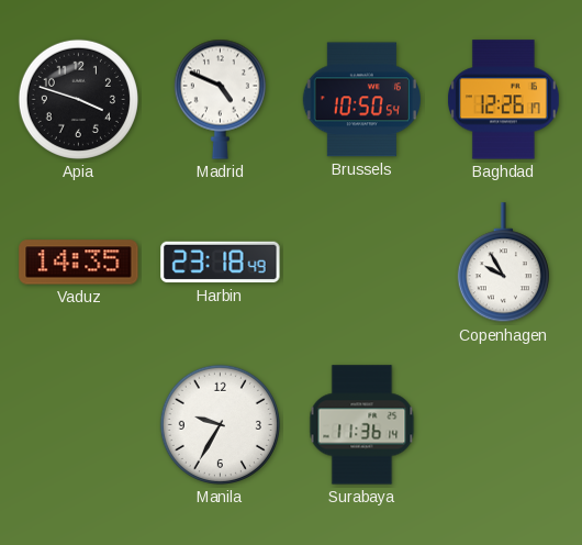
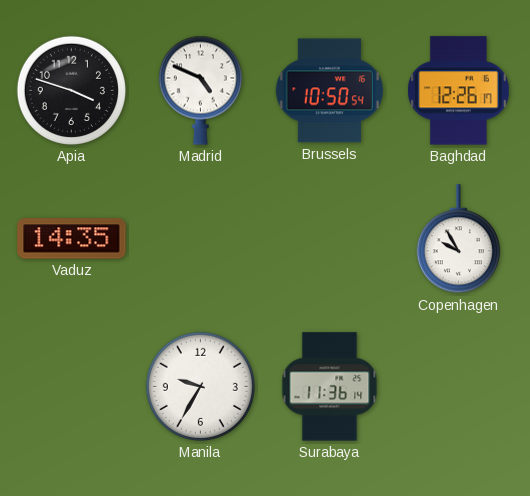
Harbin: 23:18 -> none
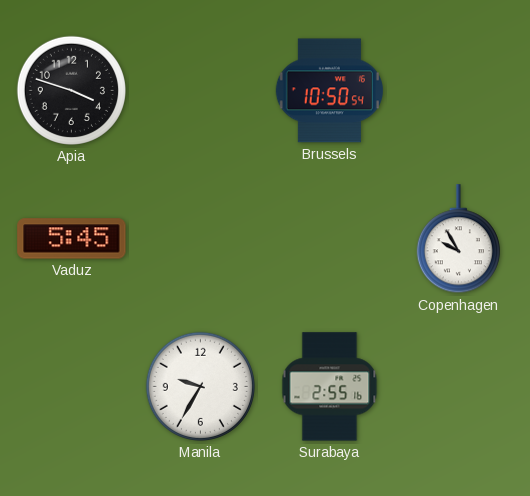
Madrid: 4:49 -> none
Baghdad: 12:26 -> none
Vaduz: 14:35 -> 5:45
Surabaya: 11:36 -> 2:55
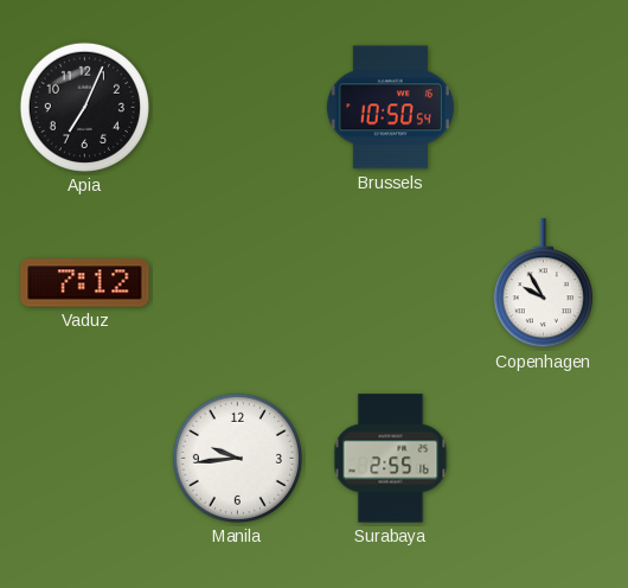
Apia: 3:48 -> 7:04
Vaduz: 5:45 -> 7:12
Manila: 9:35 -> 9:44
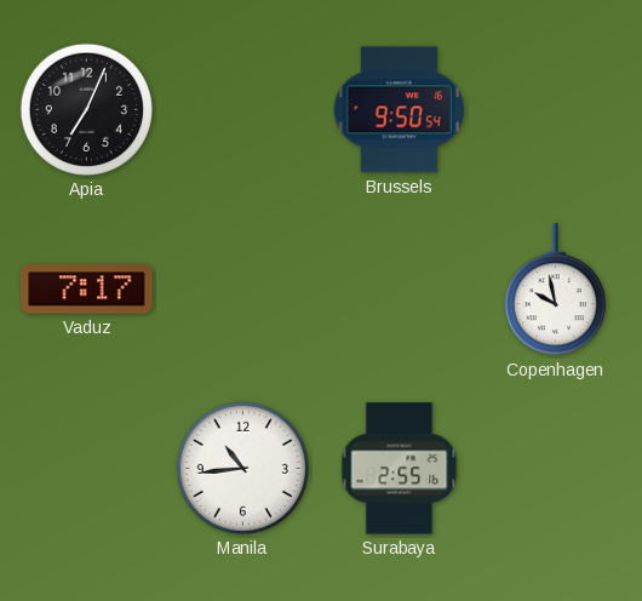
Brussels: 10:50 -> 9:50
Vaduz: 7:12 -> 7:17
Copenhagen: 9:55 -> 9:58
Manila: 9:44 -> 10:44
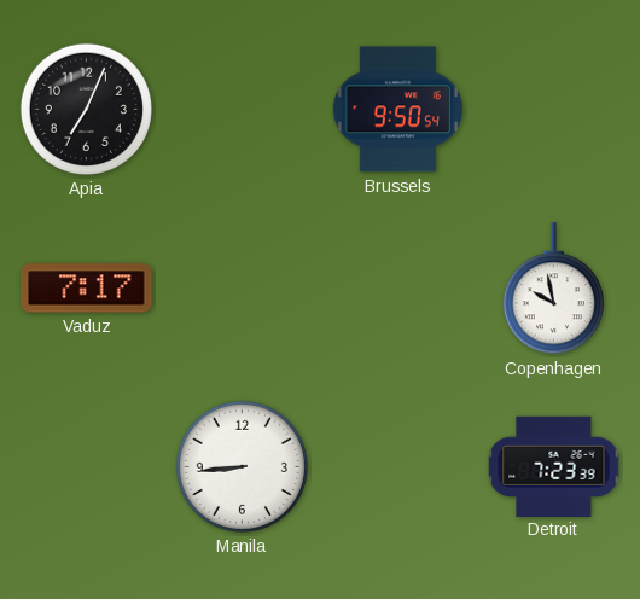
Manila: 10:44 -> 8:44
Surabaya: 2:55 -> none
Detroit: none -> 7:23
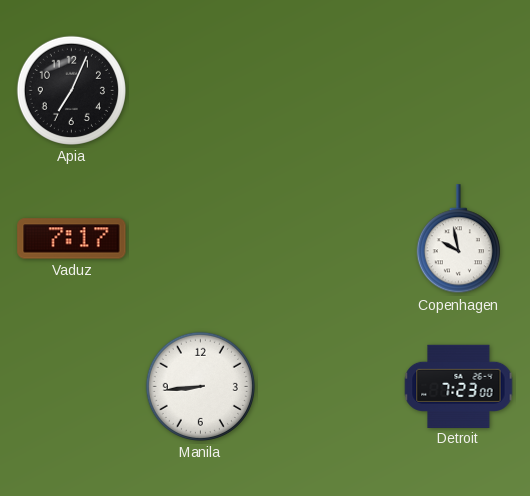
Brussels: 9:50 -> none
Detroit: 7:23:39 -> 7:23:00
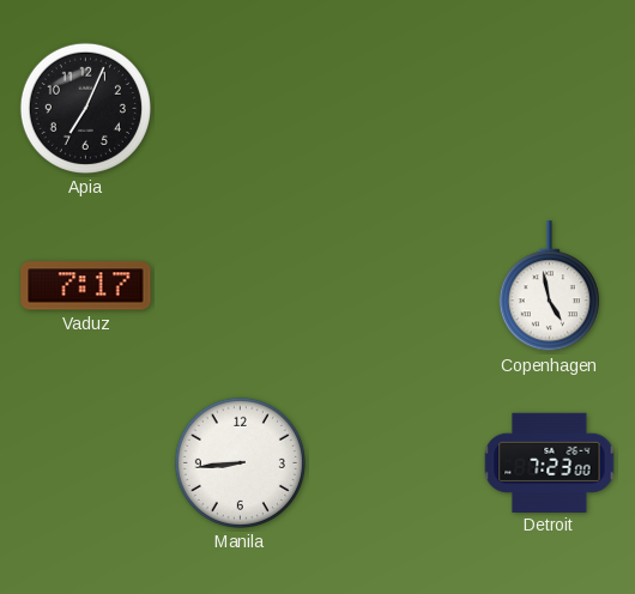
Copenhagen: 9:58 -> 4:58
